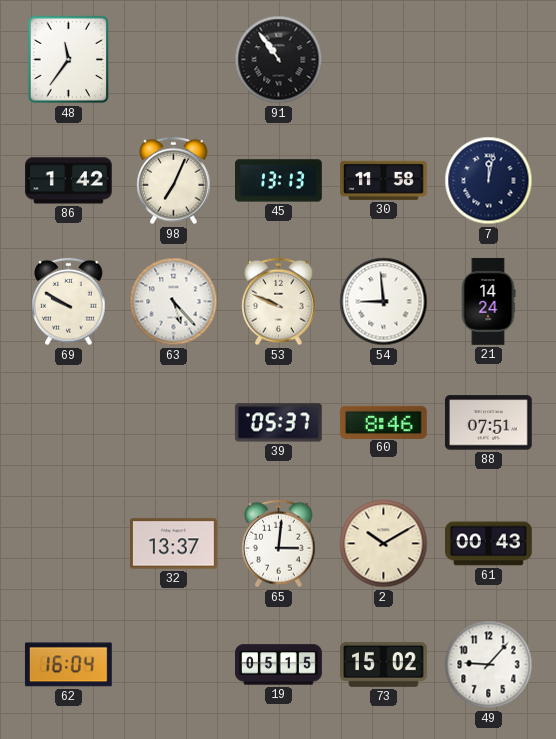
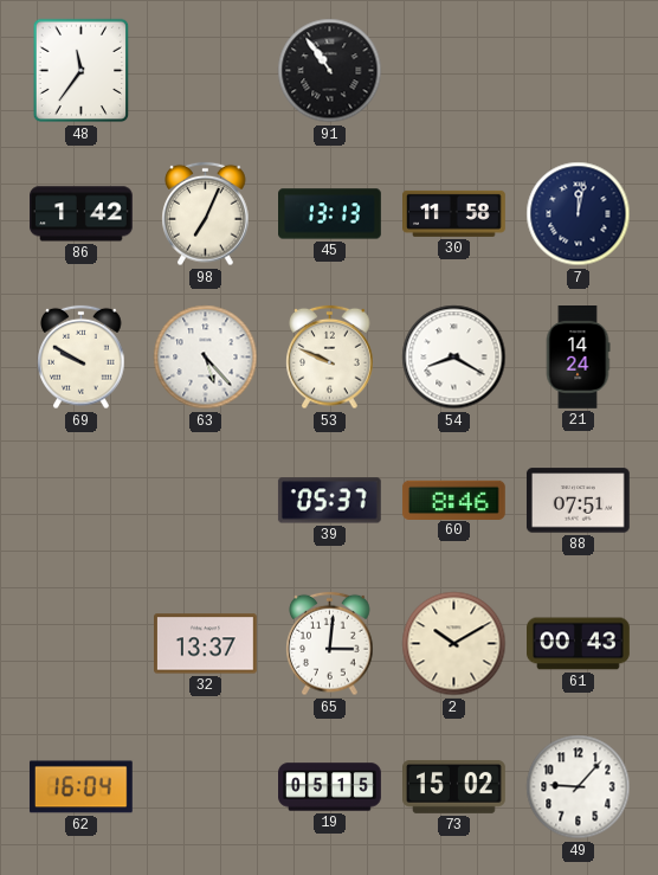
54: 8:59 -> 8:20
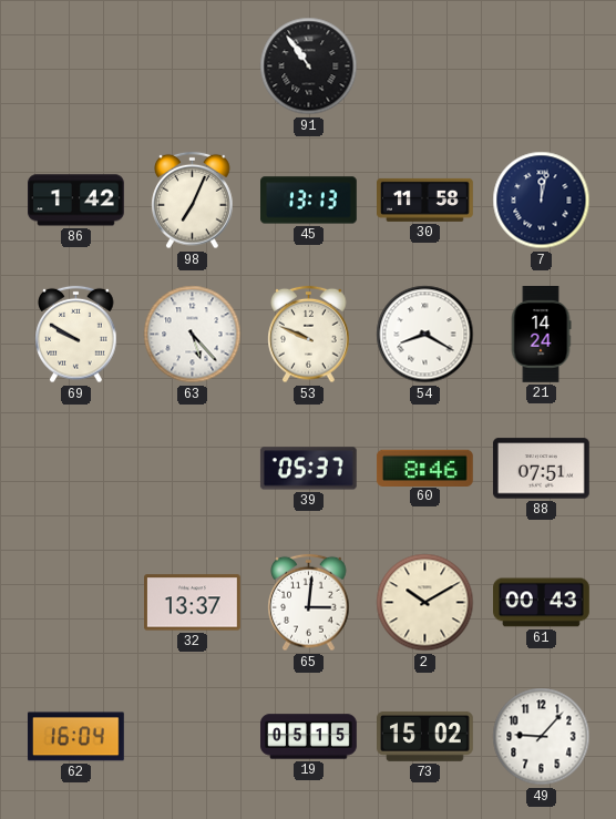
48: 11:36 -> none
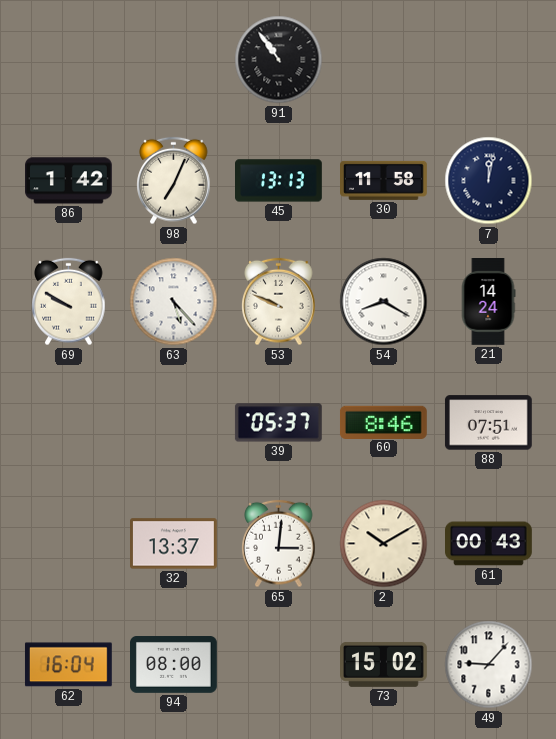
94: none -> 08:00
19: 05:15 -> none
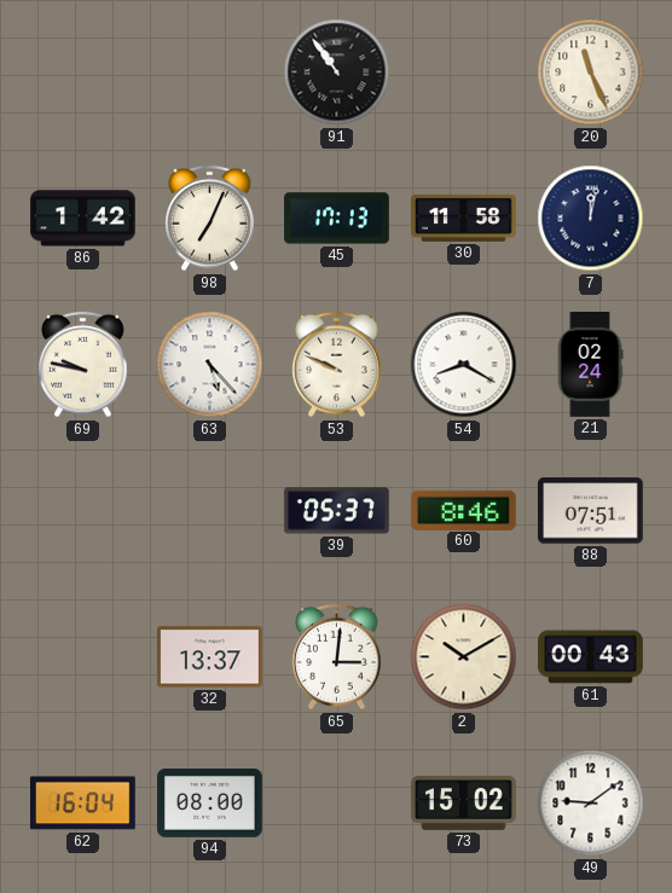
20: none -> 11:26
45: 13:13 -> 17:13
69: 9:50 -> 9:47
21: 14:24 -> 02:24
49: 9:07 -> 9:09
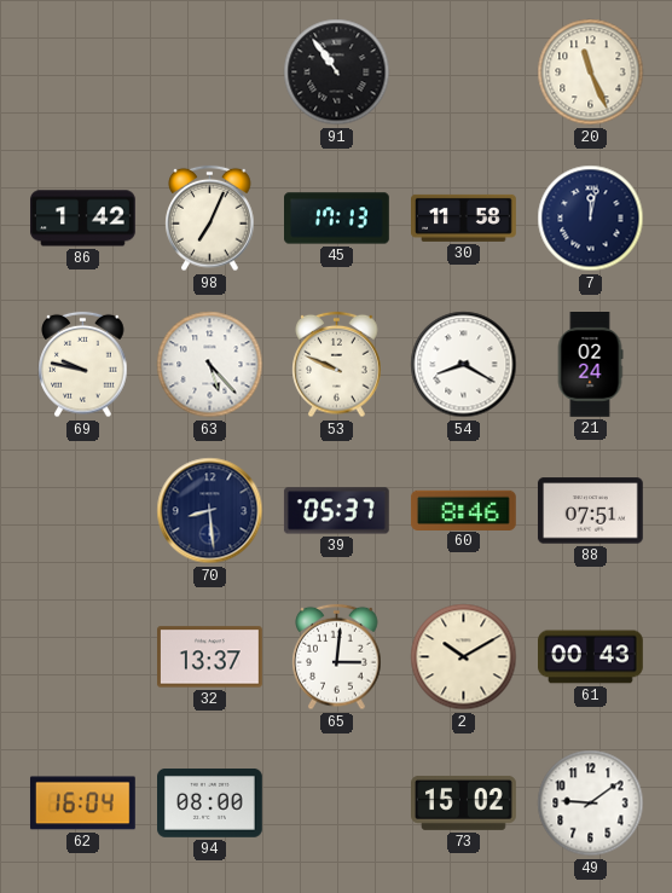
70: none -> 8:29
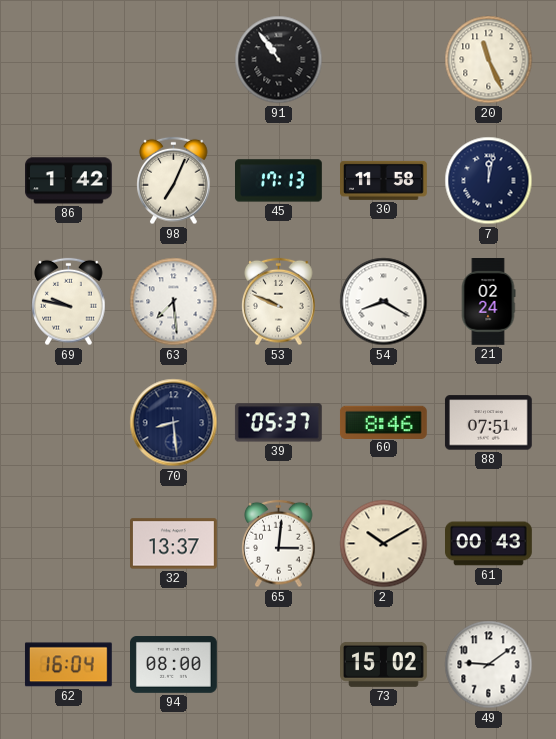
63: 5:23 -> 7:29
